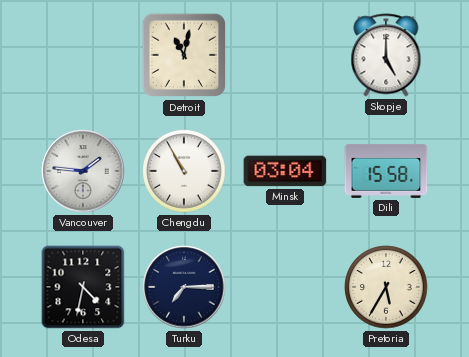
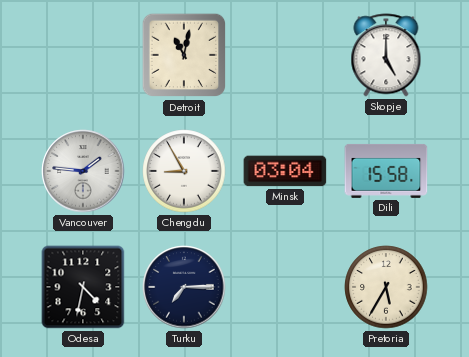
Chengdu: 10:55 -> 8:55
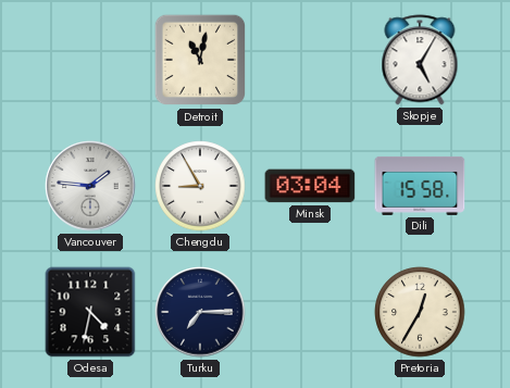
Skopje: 5:00 -> 5:05
Pretoria: 5:35 -> 12:35
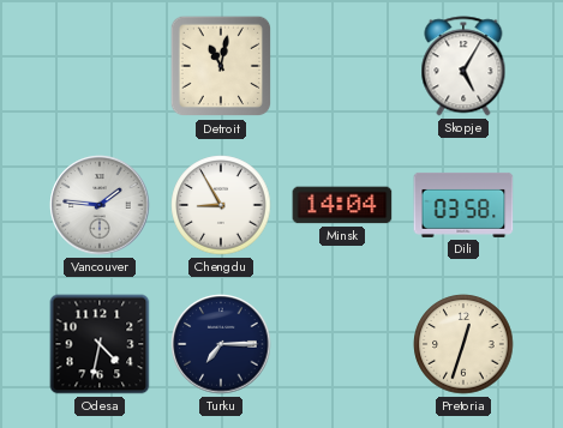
Minsk: 03:04 -> 14:04
Dili: 15:58 -> 03:58
Pretoria: 12:35 -> 12:33
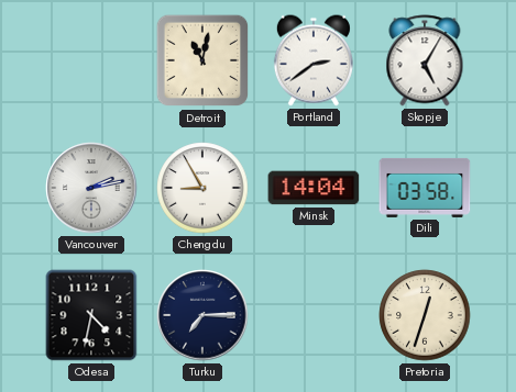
Portland: none -> 2:39
Vancouver: 1:46 -> 2:13
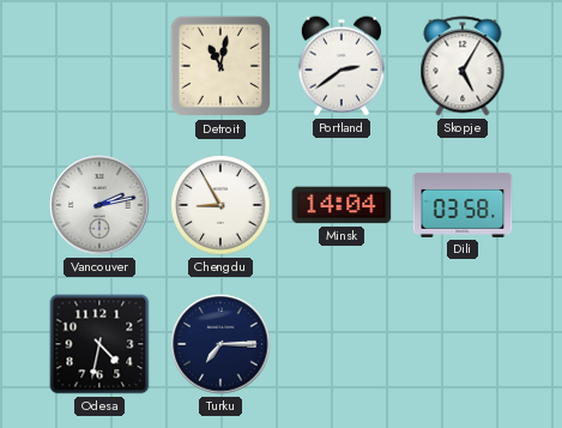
Pretoria: 12:33 -> none
